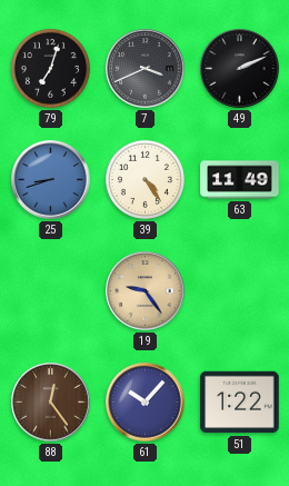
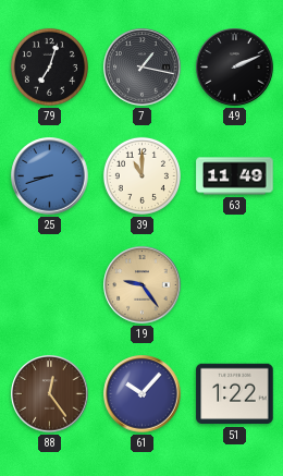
7: 3:41 -> 1:17
39: 4:24 -> 11:00
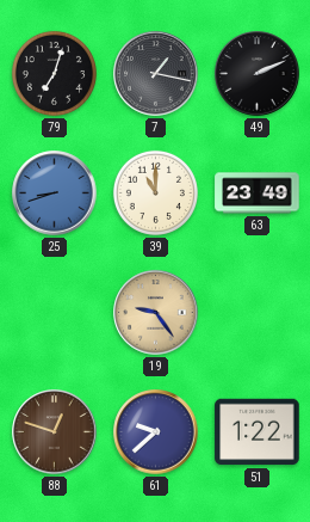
63: 11:49 -> 23:49
88: 12:24 -> 12:48
61: 10:07 -> 9:38
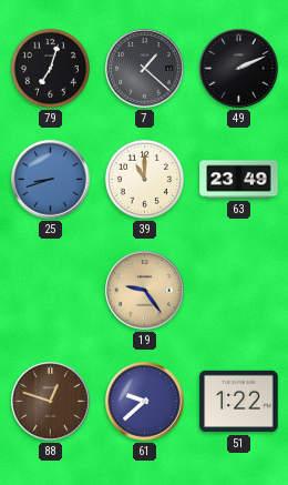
7: 1:17 -> 1:22
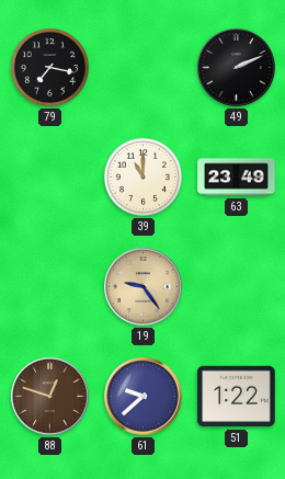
79: 7:03 -> 7:17
7: 1:22 -> none
25: 8:42 -> none
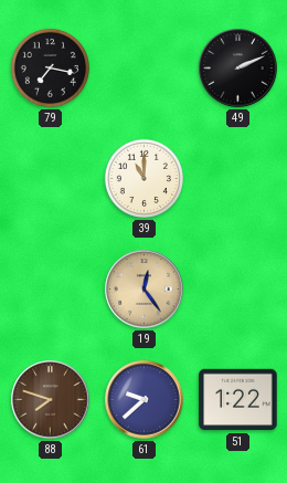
63: 23:49 -> none
19: 9:24 -> 12:24
88: 12:48 -> 7:48
